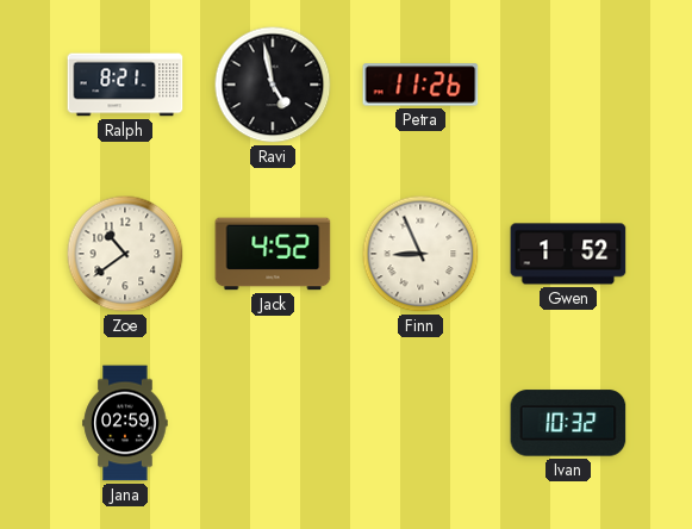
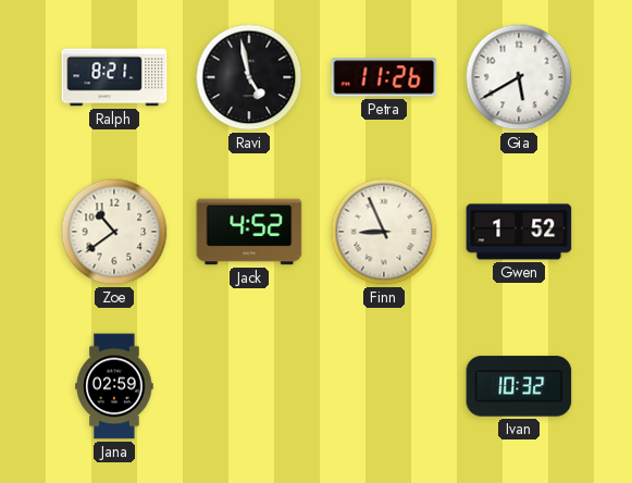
Gia: none -> 5:40
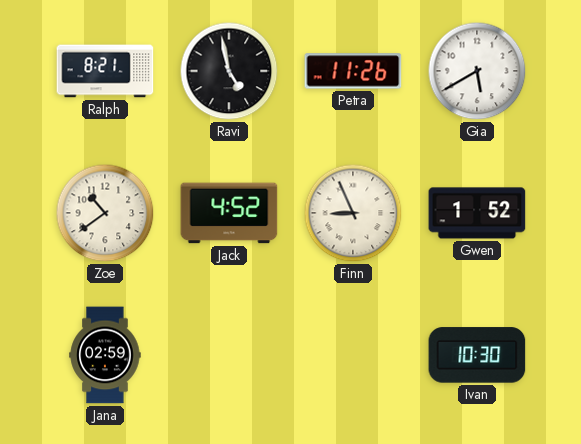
Ivan: 10:32 -> 10:30
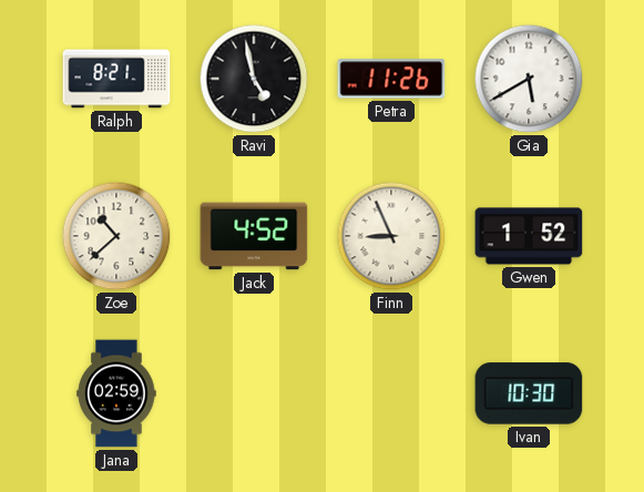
Zoe: 10:39 -> 10:38
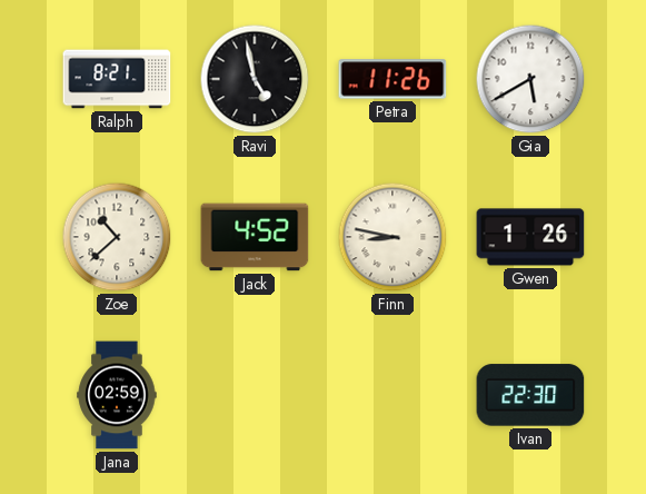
Finn: 8:56 -> 8:47
Gwen: 1:52 -> 1:26
Ivan: 10:30 -> 22:30
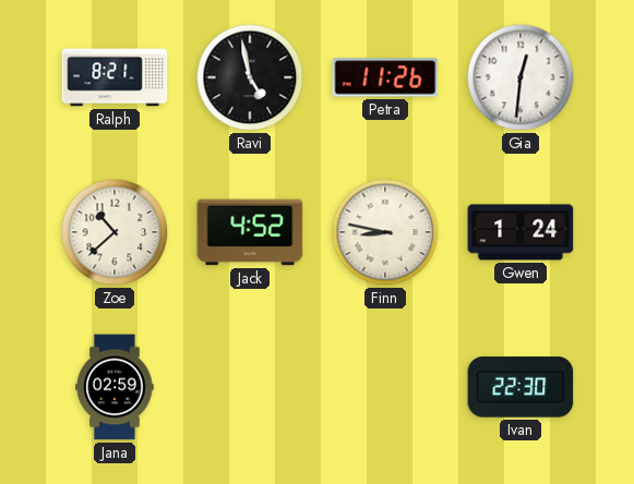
Gia: 5:40 -> 12:31
Gwen: 1:26 -> 1:24
